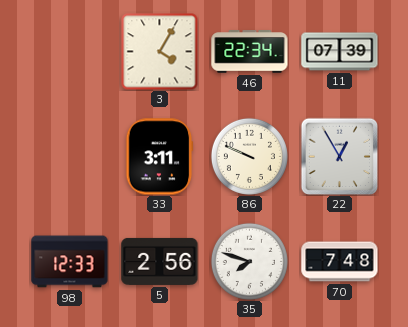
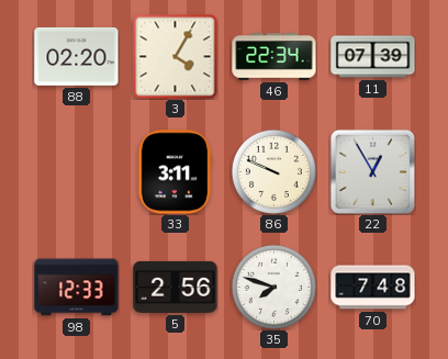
88: none -> 02:20
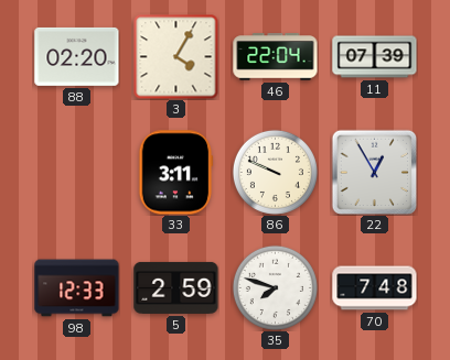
46: 22:34 -> 22:04
5: 2:56 -> 2:59
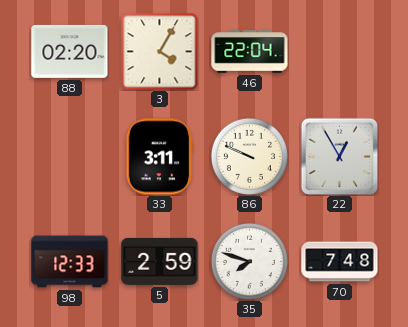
11: 07:39 -> none
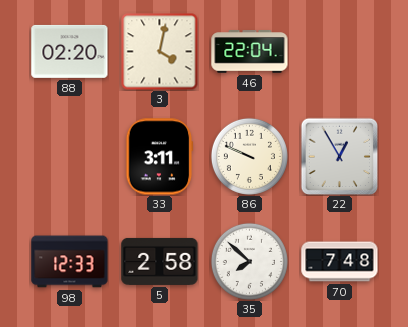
3: 4:05 -> 4:02
5: 2:59 -> 2:58
35: 7:48 -> 7:52
